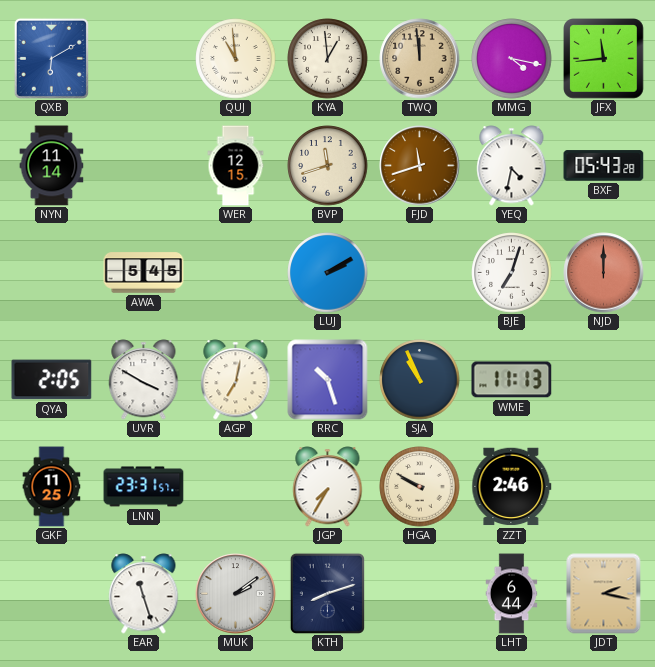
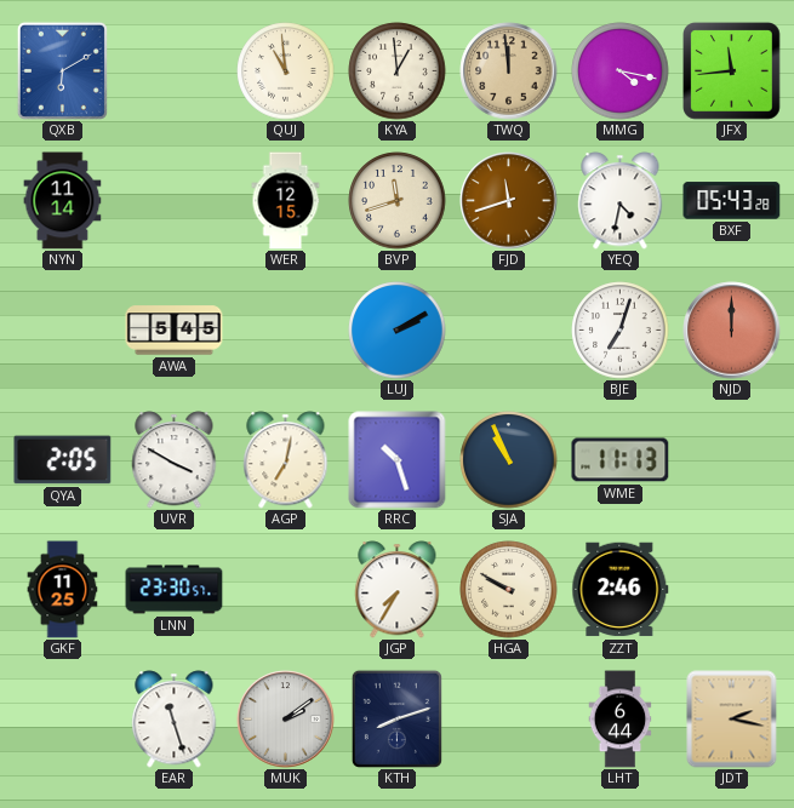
LNN: 23:31 -> 23:30
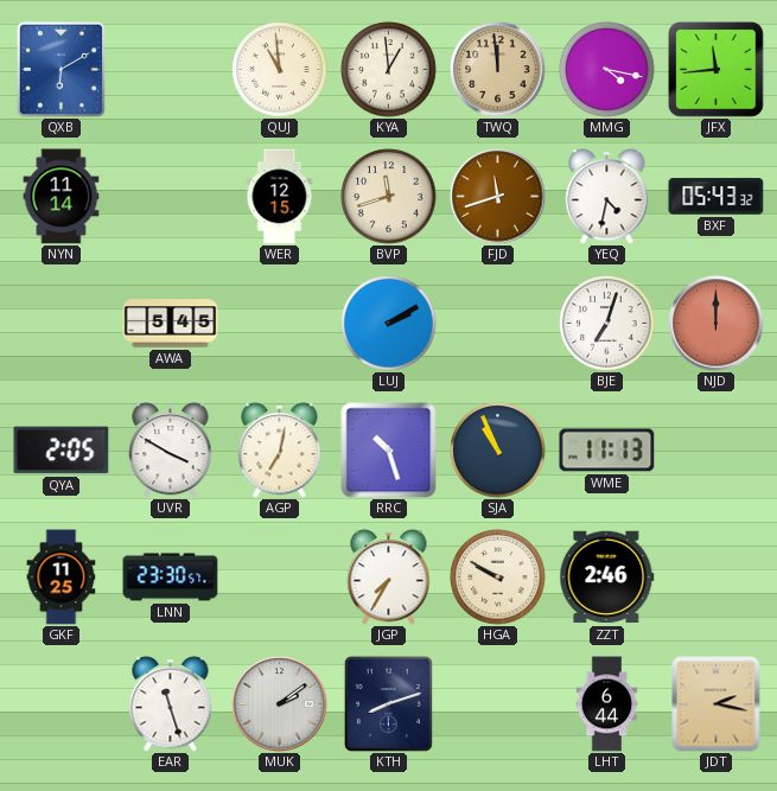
BXF: 05:43:28 -> 05:43:32
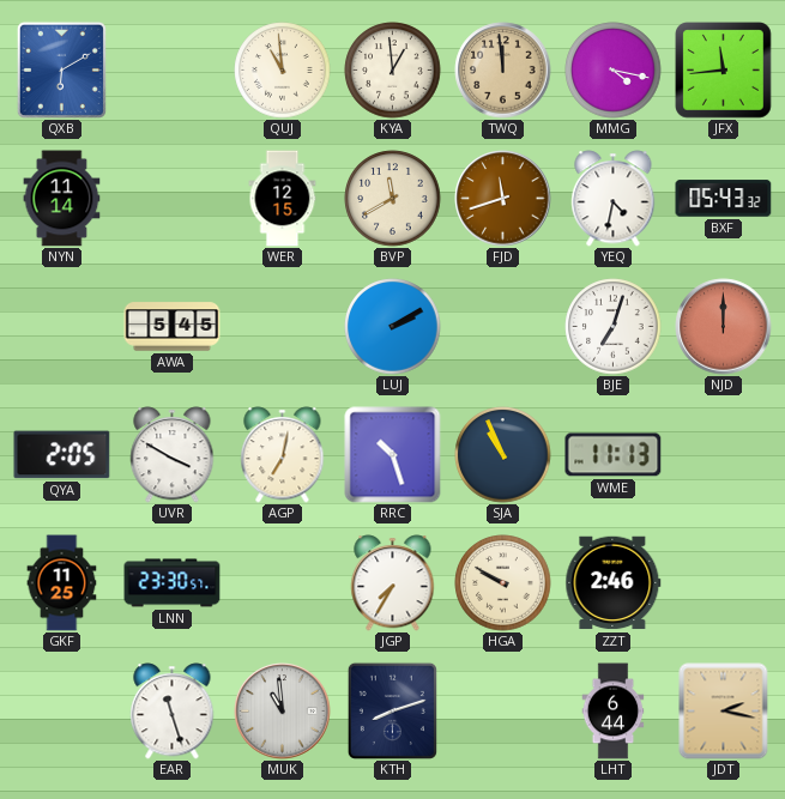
BVP: 11:42 -> 11:40
MUK: 2:09 -> 10:59
